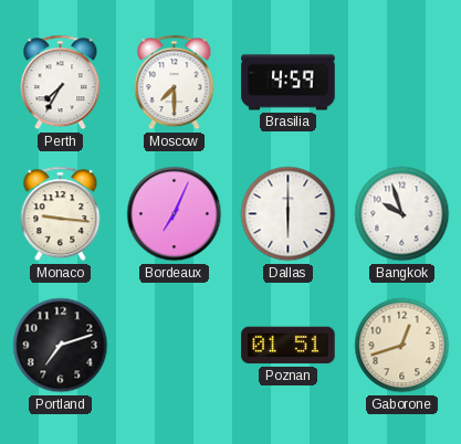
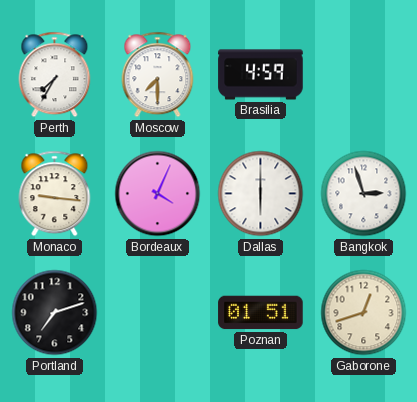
Bordeaux: 7:04 -> 4:04
Bangkok: 9:57 -> 2:57
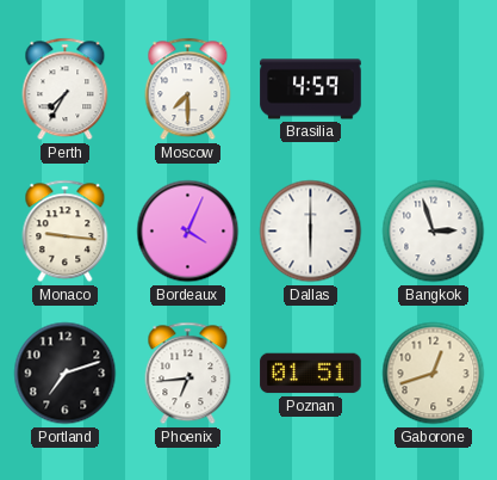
Phoenix: none -> 6:44
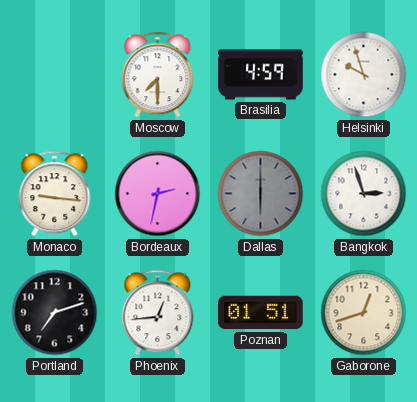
Perth: 7:35 -> none
Helsinki: none -> 9:57
Bordeaux: 4:04 -> 2:32
Dallas dial: white -> grey
Phoenix: 6:44 -> 12:44
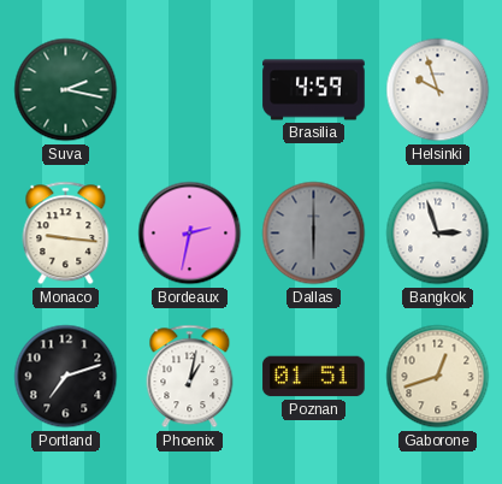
Suva: none -> 2:17
Moscow: 7:30 -> none
Phoenix: 12:44 -> 1:02
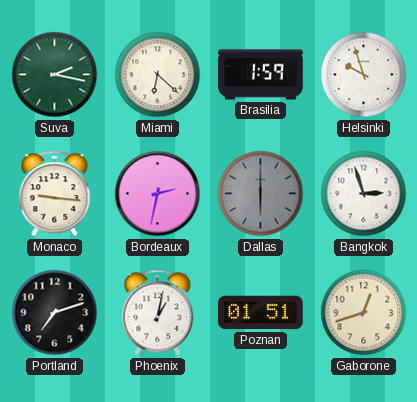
Miami: none -> 6:22
Brasilia: 4:59 -> 1:59
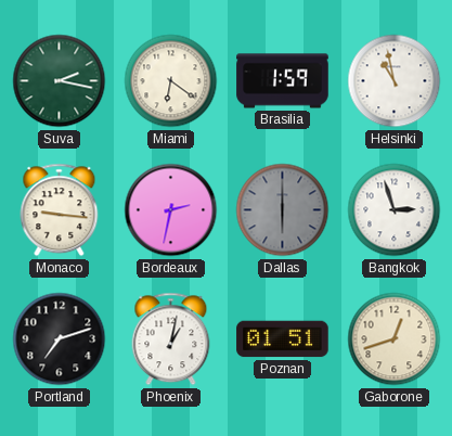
Miami: 6:22 -> 6:21
Helsinki: 9:57 -> 10:58
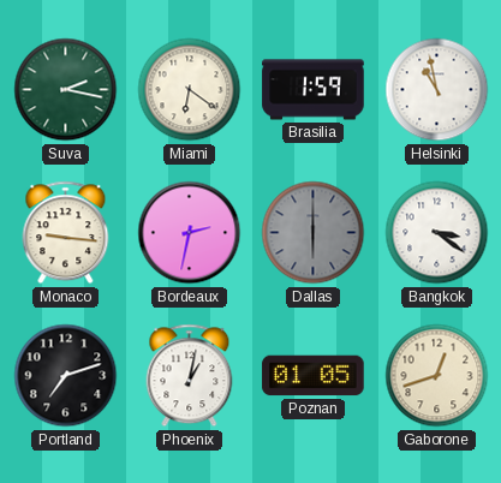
Bangkok: 2:57 -> 3:21
Poznan: 01:51 -> 01:05
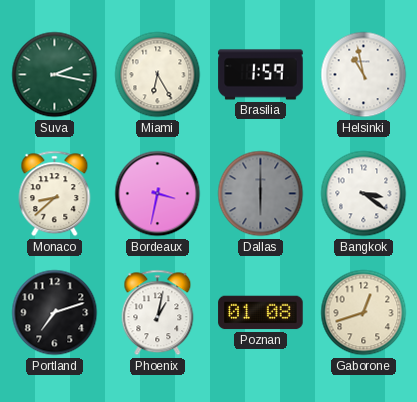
Miami: 6:21 -> 6:25
Monaco: 9:16 -> 8:38
Bordeaux: 2:32 -> 3:32
Poznan: 01:05 -> 01:08
